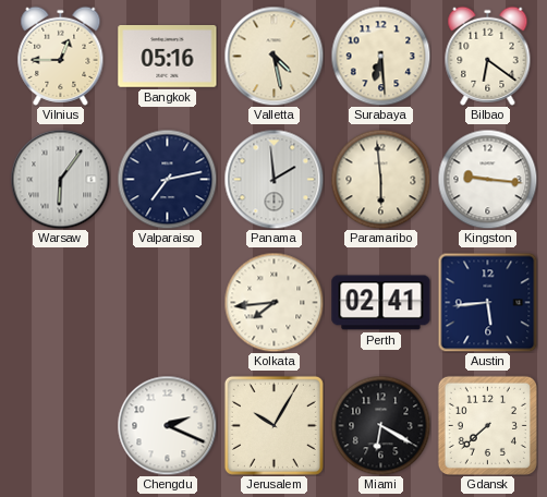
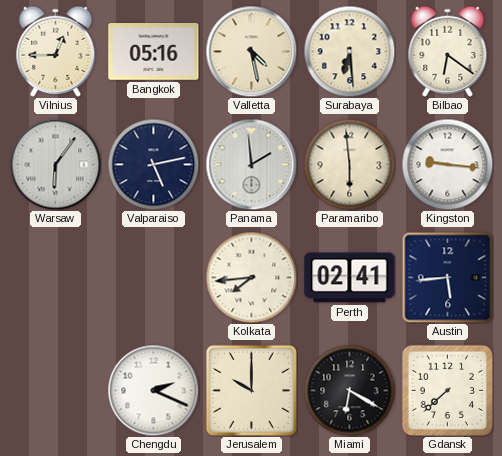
Valparaiso: 7:13 -> 5:13
Jerusalem: 10:05 -> 10:00
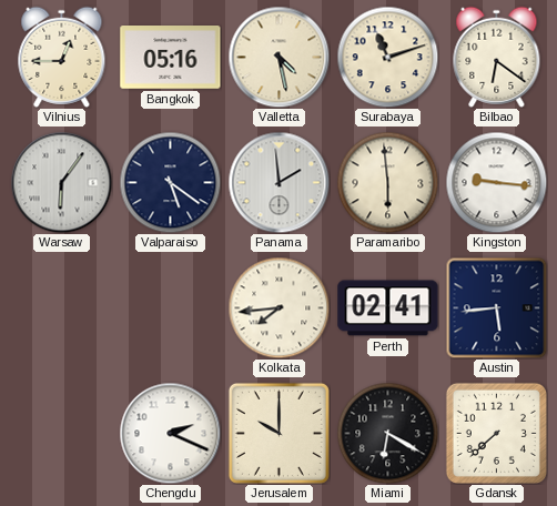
Surabaya: 6:29 -> 11:12
Valparaiso: 5:13 -> 5:21
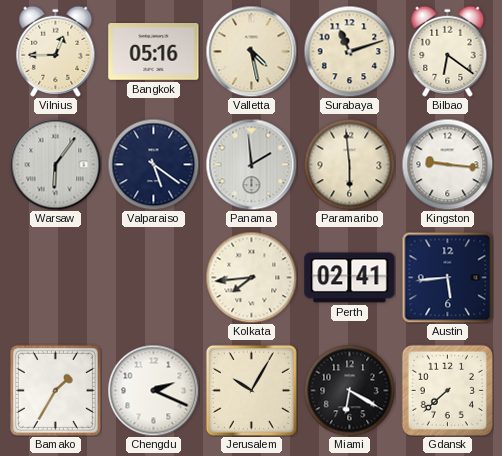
Bamako: none -> 1:35
Jerusalem: 10:00 -> 10:05
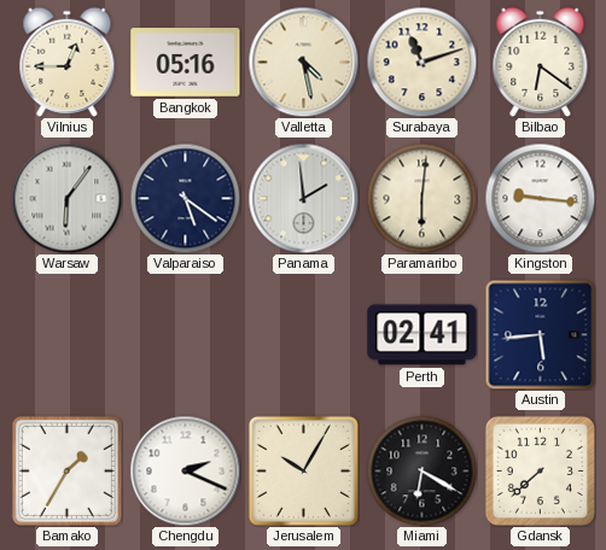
Paramaribo: 5:59 -> 6:01
Kolkata: 7:44 -> none
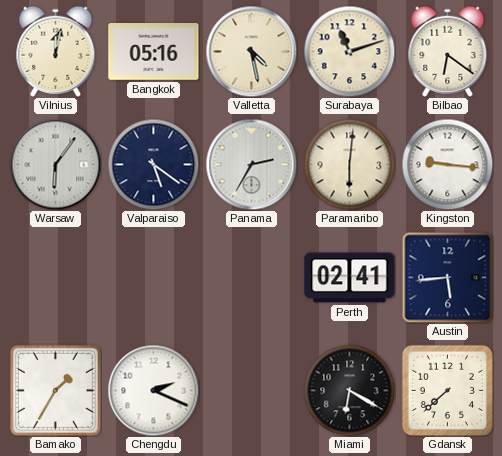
Vilnius: 12:45 -> 12:02
Panama: 1:59 -> 2:35
Jerusalem: 10:05 -> none
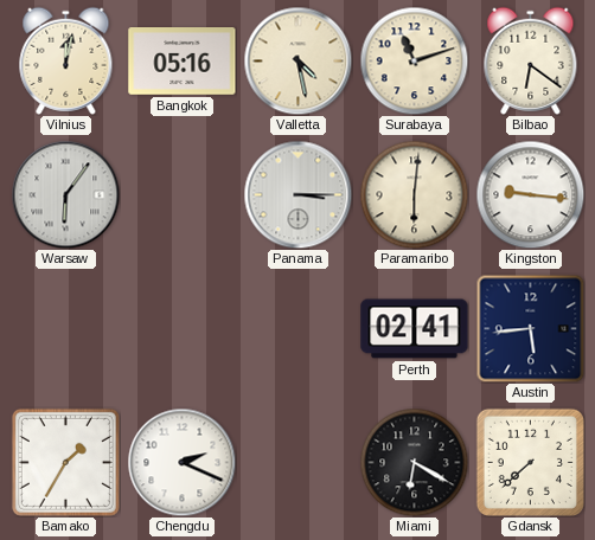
Valparaiso: 5:21 -> none
Panama: 2:35 -> 3:15
